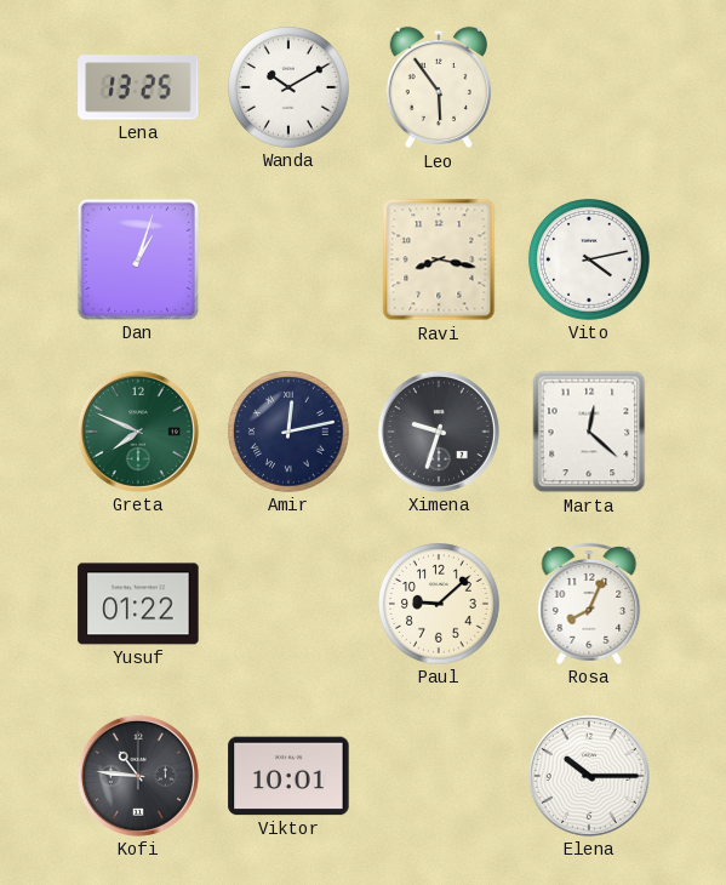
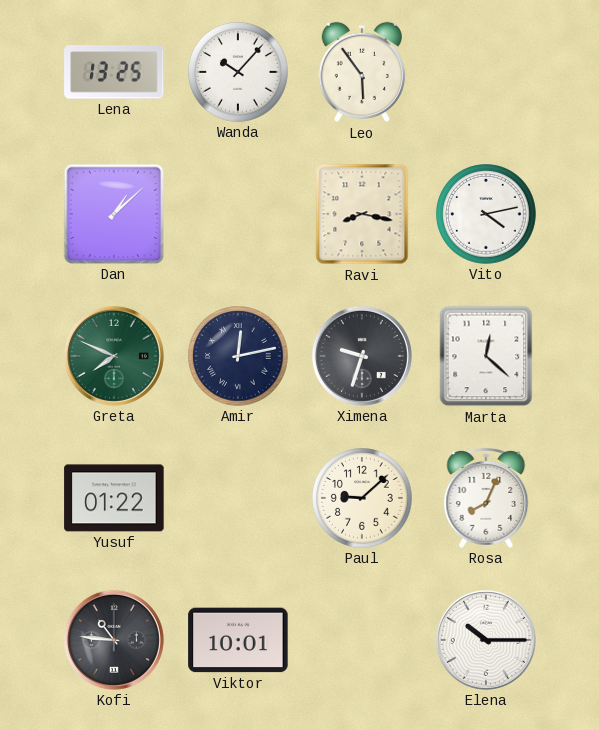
Wanda: 10:10 -> 10:07
Dan: 1:03 -> 1:08
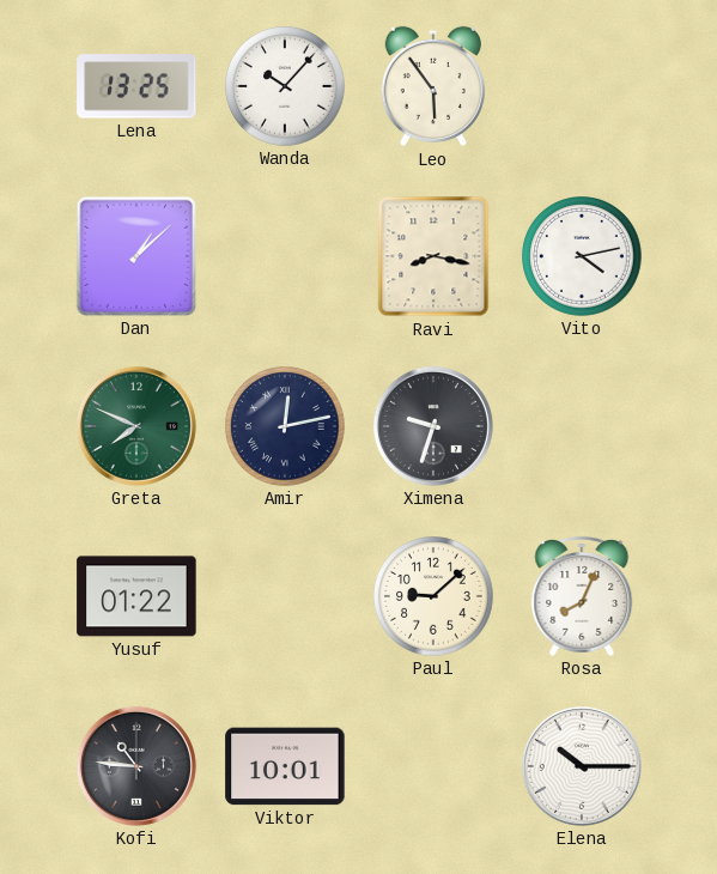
Marta: 12:22 -> none
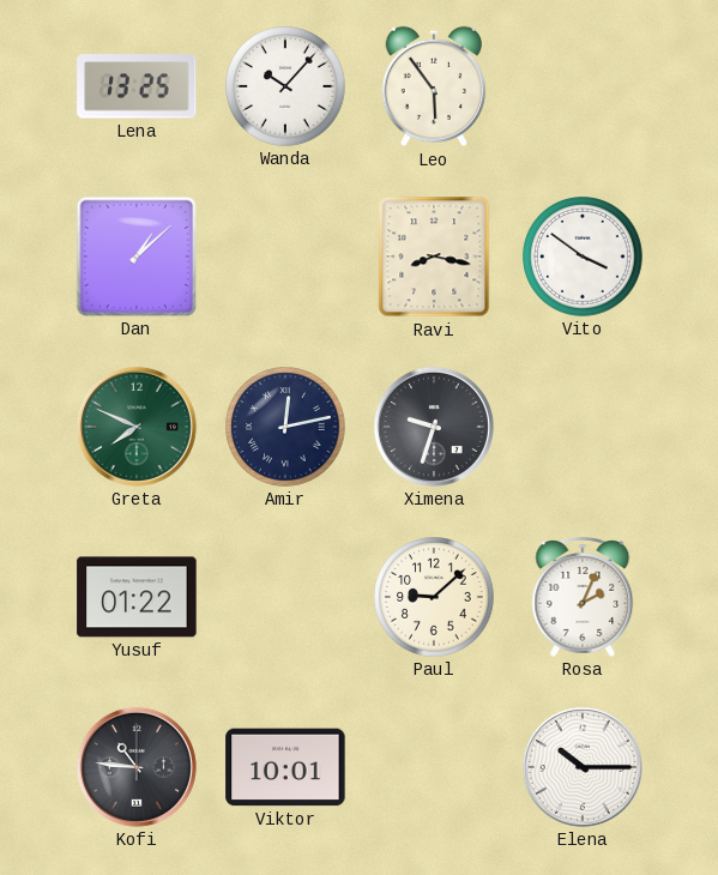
Vito: 4:13 -> 3:51
Rosa: 8:04 -> 2:04
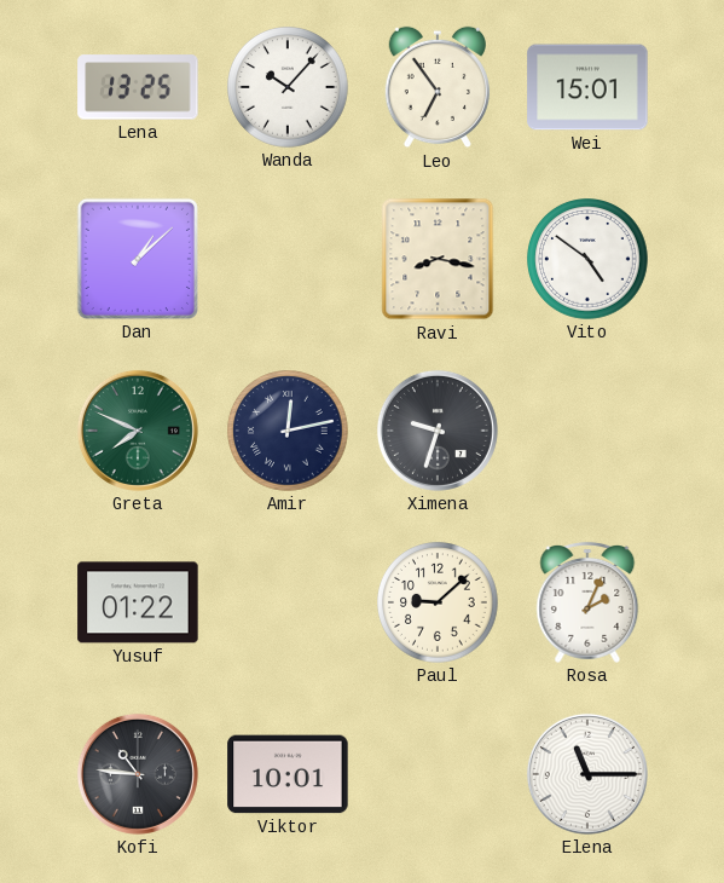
Leo: 5:54 -> 6:54
Wei: none -> 15:01
Vito: 3:51 -> 4:51
Elena: 10:15 -> 11:15
